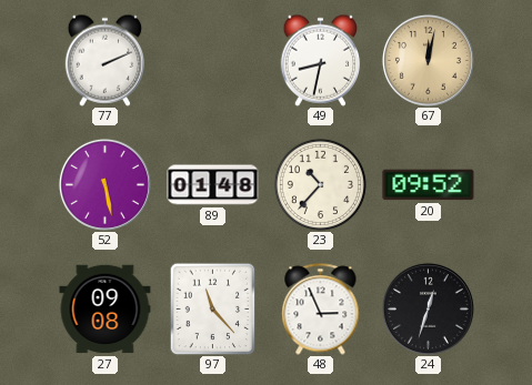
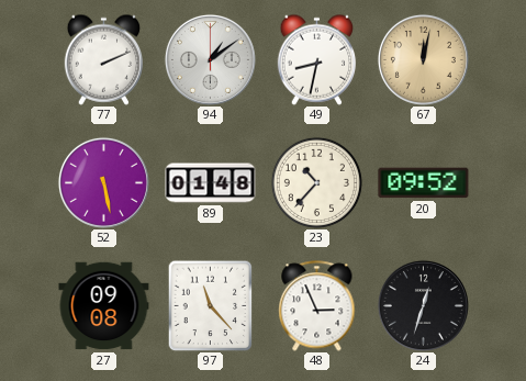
94: none -> 1:09
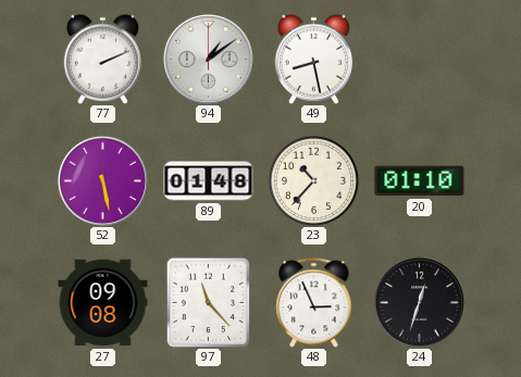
49: 8:32 -> 8:28
67: 12:02 -> none
20: 09:52 -> 01:10
